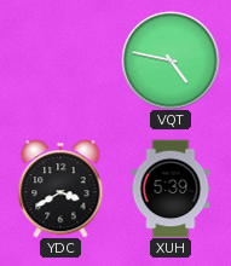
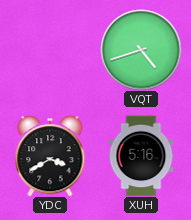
VQT: 4:47 -> 4:42
XUH: 5:39 -> 5:16
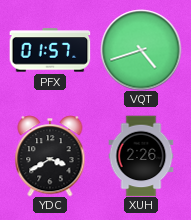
PFX: none -> 01:57
XUH: 5:16 -> 2:26
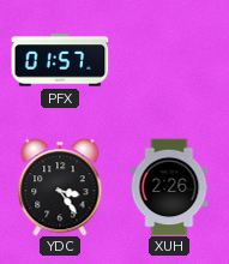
VQT: 4:42 -> none
YDC: 3:40 -> 3:24
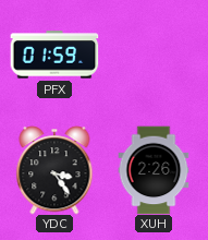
PFX: 01:57 -> 01:59
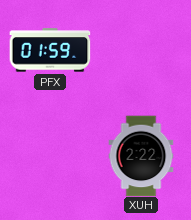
YDC: 3:24 -> none
XUH: 2:26 -> 2:22
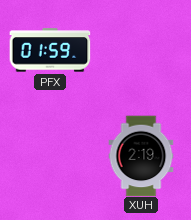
XUH: 2:22 -> 2:19
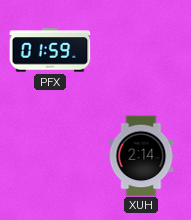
XUH: 2:19 -> 2:14
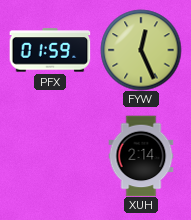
FYW: none -> 12:26
